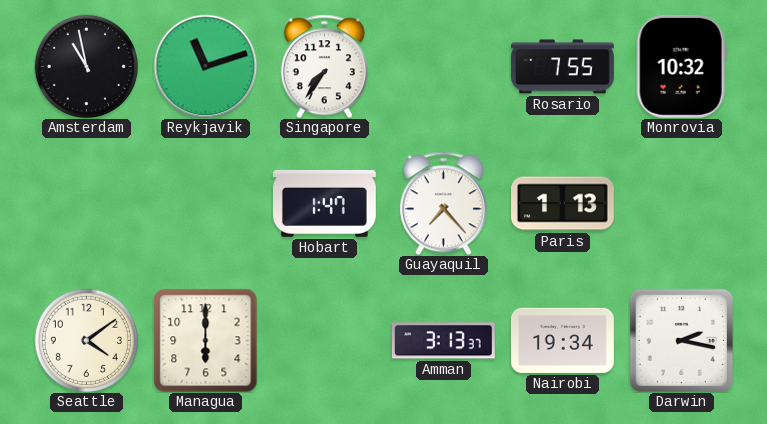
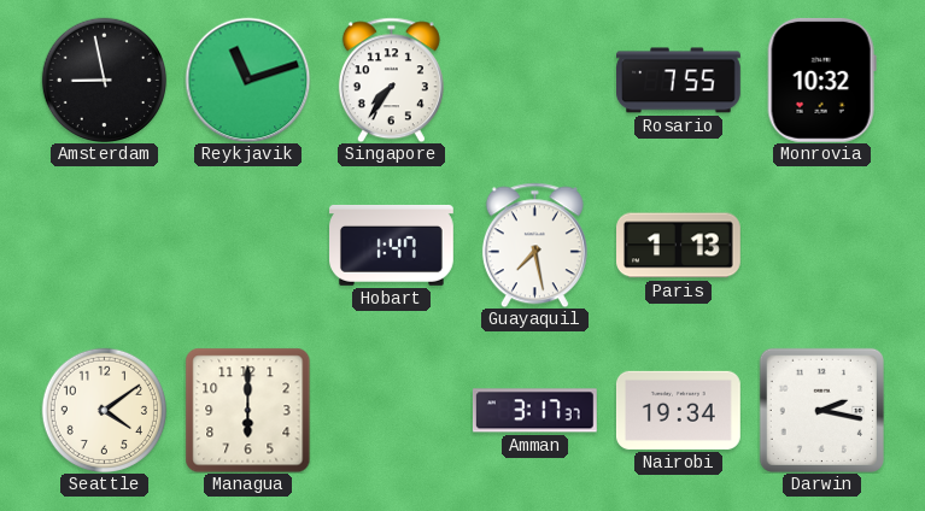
Amsterdam: 10:58 -> 8:58
Guayaquil: 7:23 -> 7:28
Amman: 3:13 -> 3:17
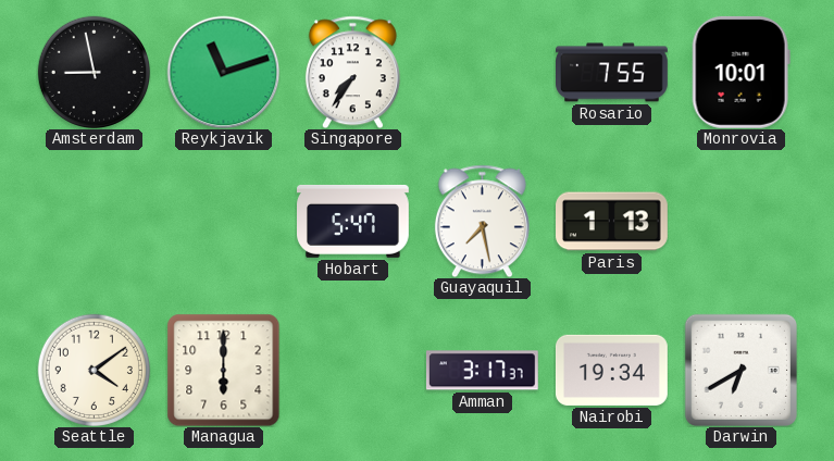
Monrovia: 10:32 -> 10:01
Hobart: 1:47 -> 5:47
Darwin: 2:17 -> 6:40
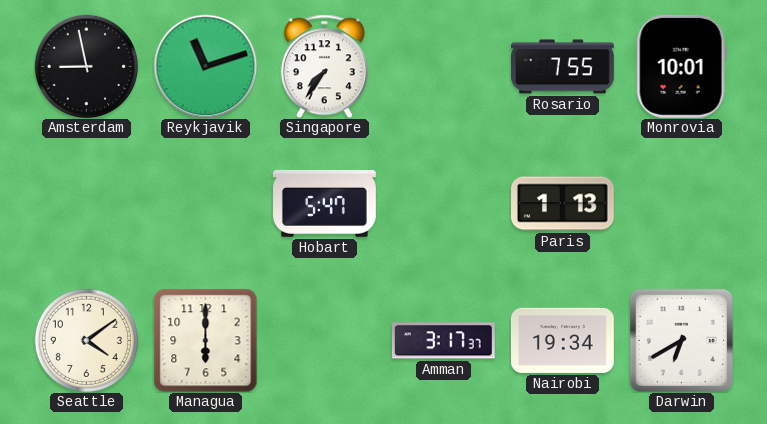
Guayaquil: 7:28 -> none
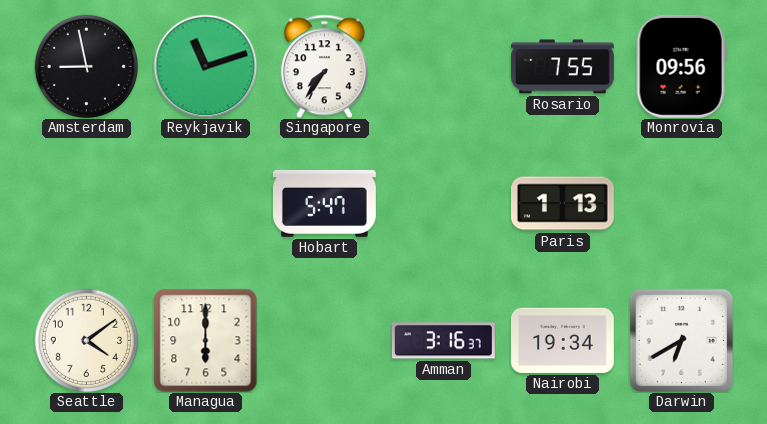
Monrovia: 10:01 -> 09:56
Amman: 3:17 -> 3:16
